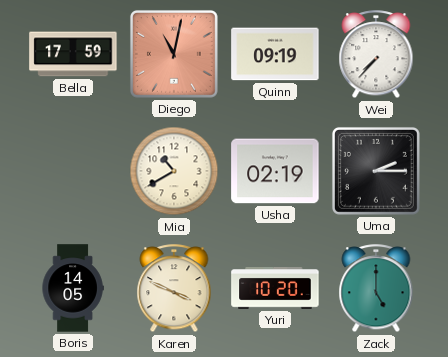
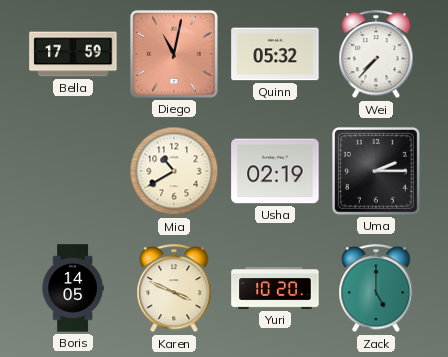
Quinn: 09:19 -> 05:32
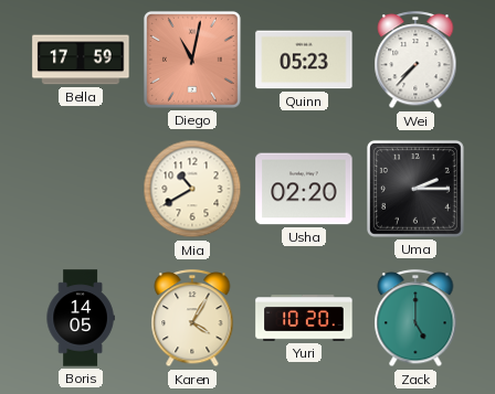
Quinn: 05:32 -> 05:23
Usha: 02:19 -> 02:20
Karen: 3:49 -> 4:05
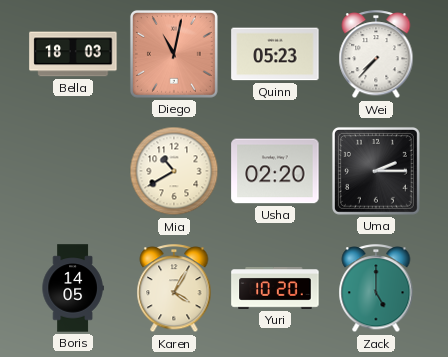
Bella: 17:59 -> 18:03
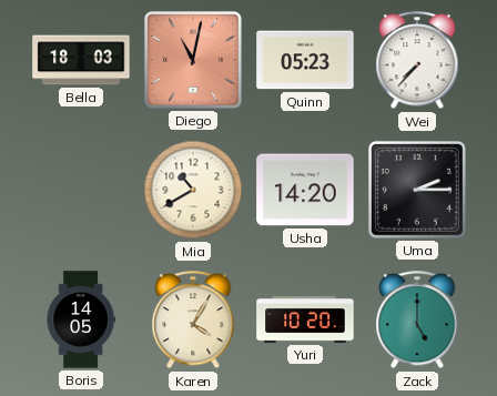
Usha: 02:20 -> 14:20
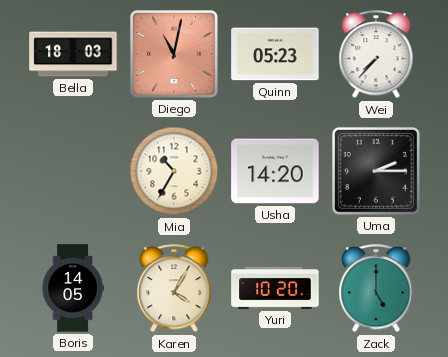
Mia: 10:40 -> 10:35
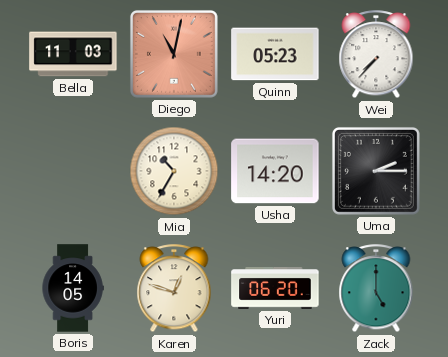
Bella: 18:03 -> 11:03
Karen: 4:05 -> 12:48
Yuri: 10:20 -> 06:20
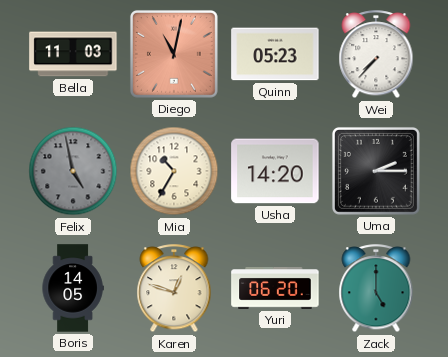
Felix: none -> 4:58
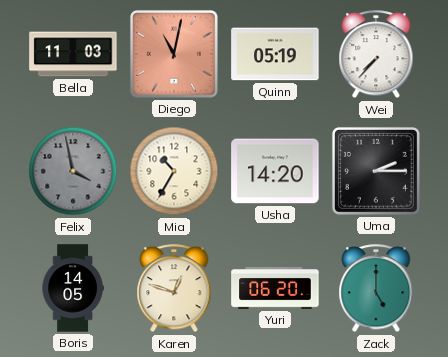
Quinn: 05:23 -> 05:19
Felix: 4:58 -> 3:58
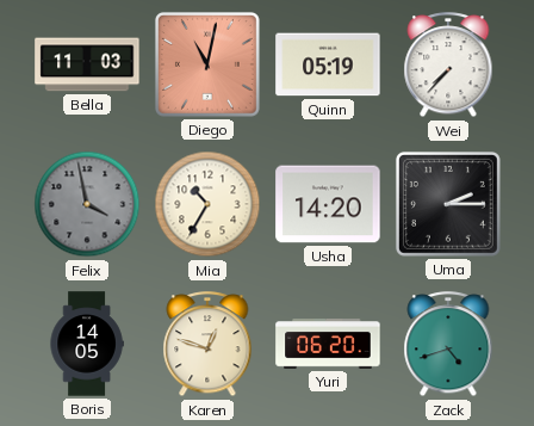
Zack: 5:00 -> 4:42
